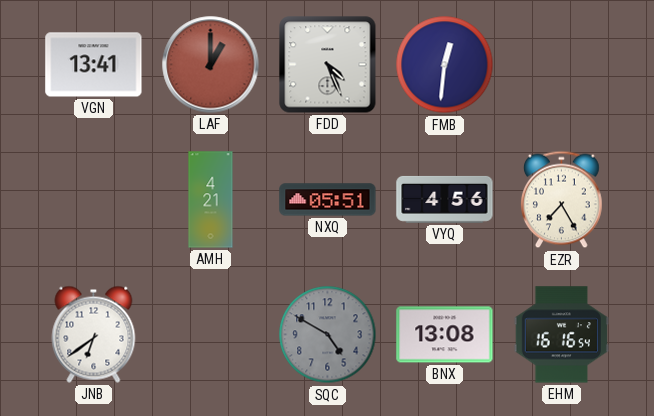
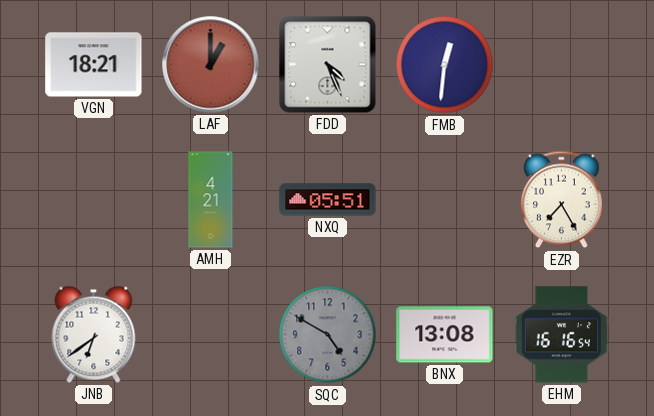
VGN: 13:41 -> 18:21
VYQ: 4:56 -> none
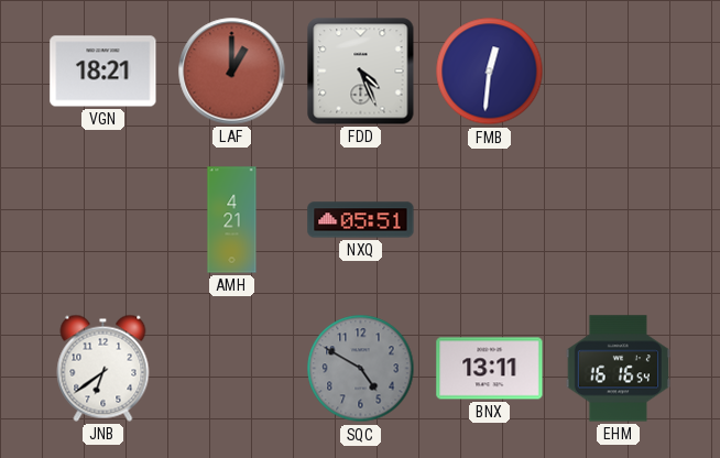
EZR: 7:25 -> none
BNX: 13:08 -> 13:11
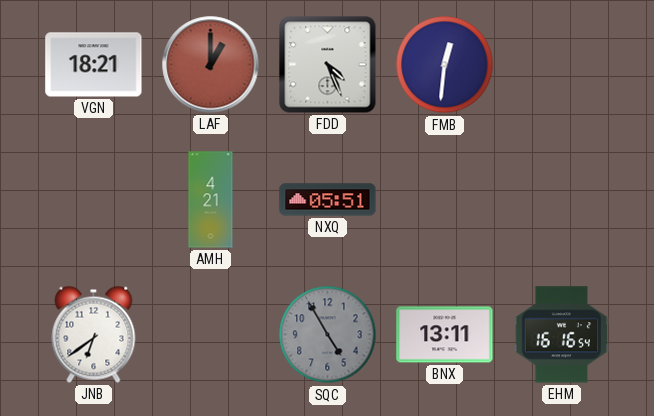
SQC: 4:50 -> 4:55
